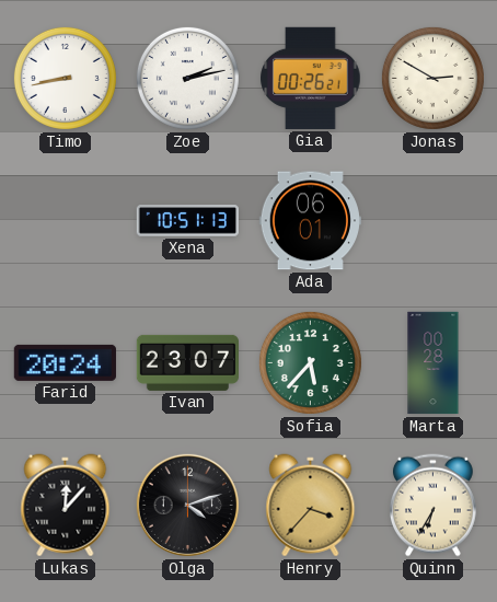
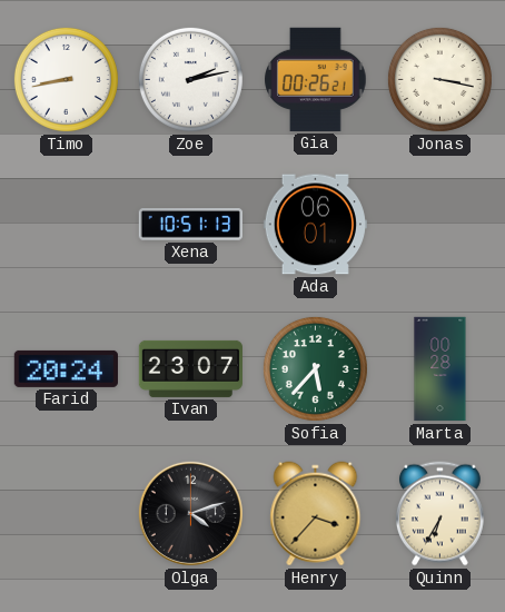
Jonas: 2:50 -> 3:17
Lukas: 12:07 -> none
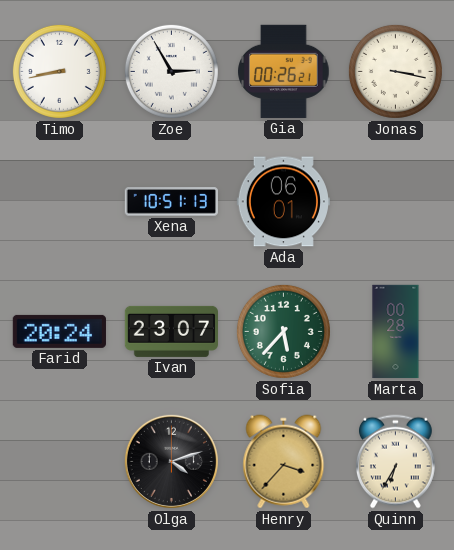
Zoe: 2:13 -> 2:55
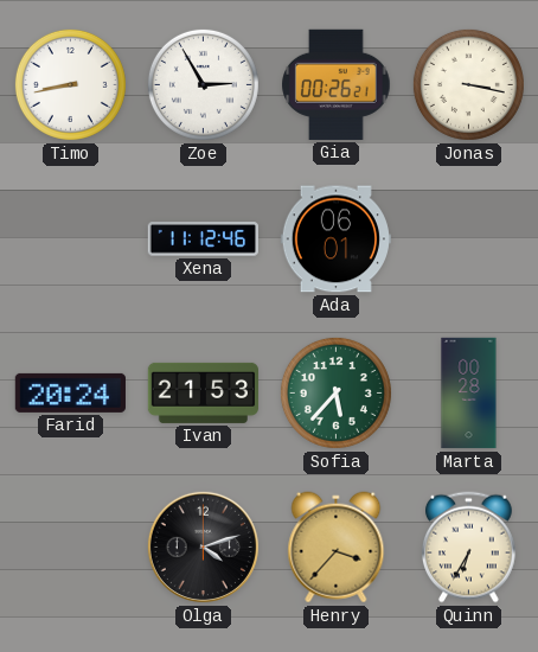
Xena: 10:51 -> 11:12
Ivan: 23:07 -> 21:53
